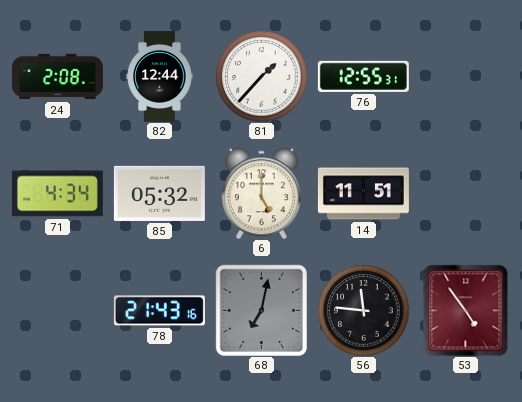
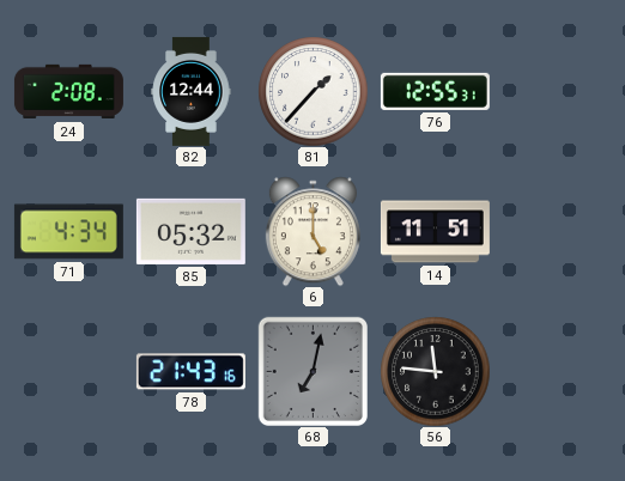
53: 4:54 -> none
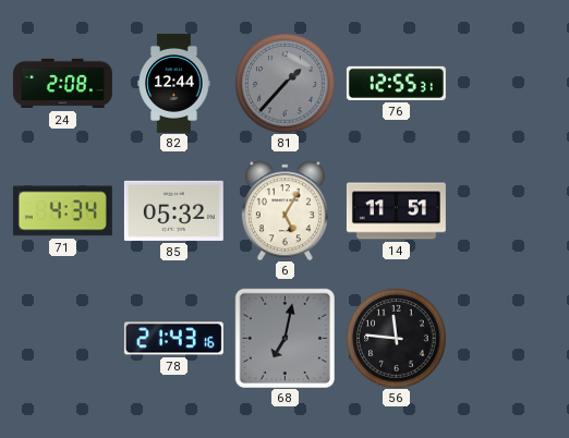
81 dial: white -> grey
6: 5:00 -> 5:05
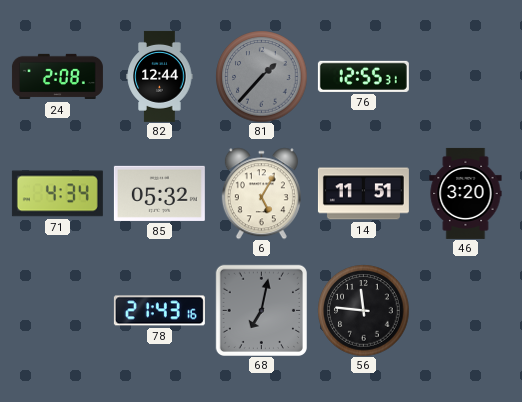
46: none -> 3:20
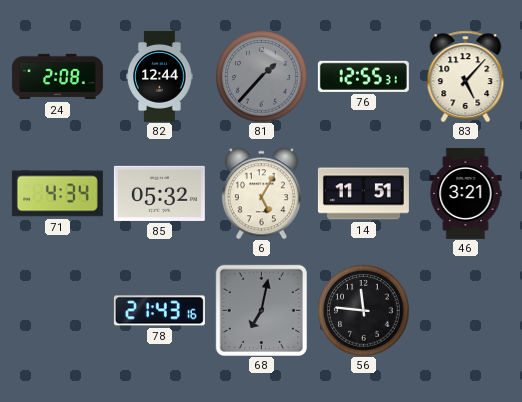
83: none -> 5:07
46: 3:20 -> 3:21
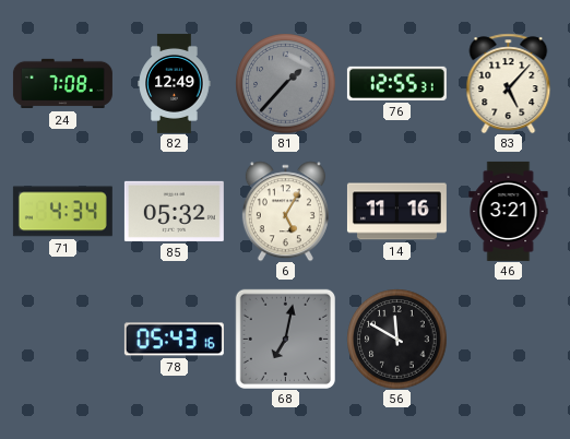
24: 2:08 -> 7:08
82: 12:44 -> 12:49
14: 11:51 -> 11:16
78: 21:43 -> 05:43
56: 11:46 -> 11:50
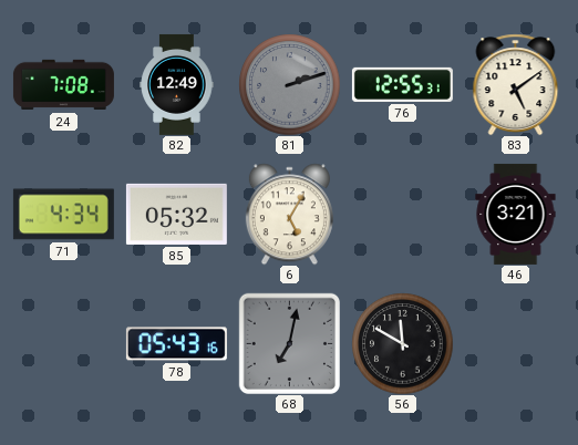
81: 1:37 -> 2:12
83: 5:07 -> 5:09
14: 11:16 -> none
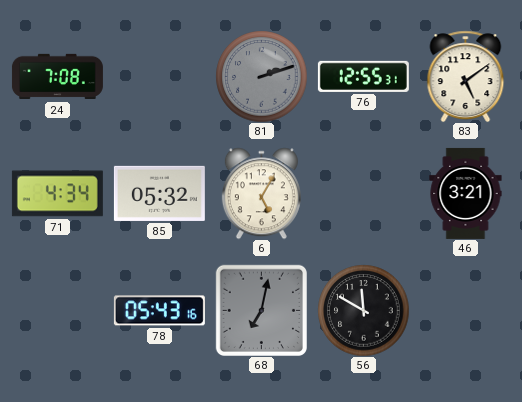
82: 12:49 -> none
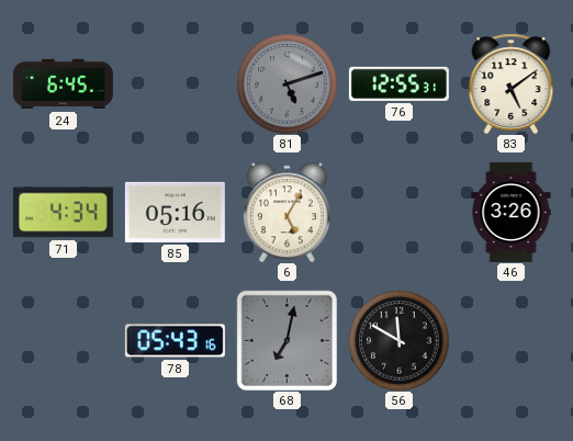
24: 7:08 -> 6:45
81: 2:12 -> 5:12
85: 05:32 -> 05:16
46: 3:21 -> 3:26
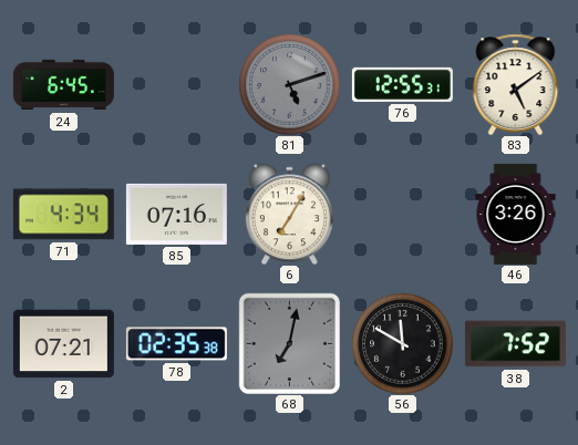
85: 05:16 -> 07:16
6: 5:05 -> 7:05
2: none -> 07:21
78: 05:43 -> 02:35
38: none -> 7:52
